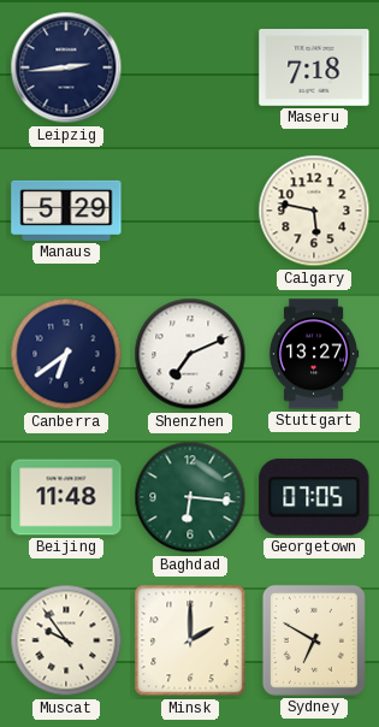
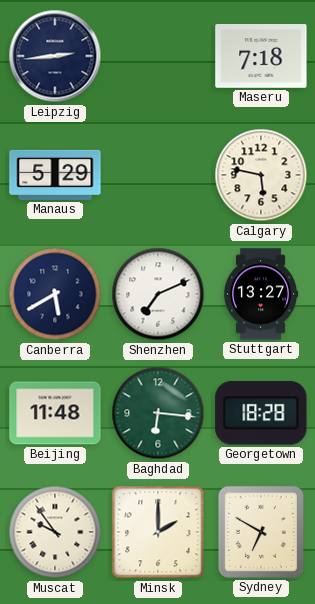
Canberra: 6:39 -> 5:40
Georgetown: 07:05 -> 18:28
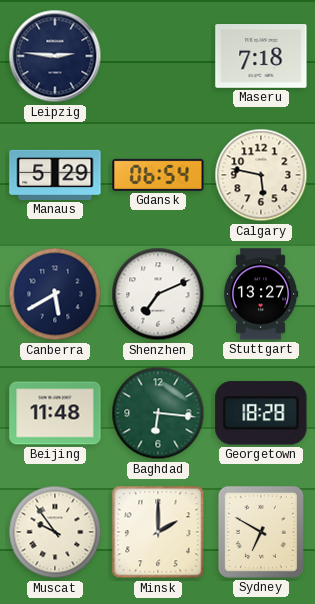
Leipzig: 2:44 -> 2:46
Gdansk: none -> 06:54
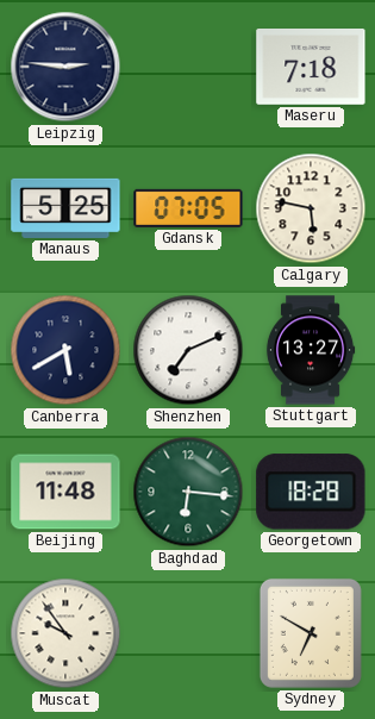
Manaus: 5:29 -> 5:25
Gdansk: 06:54 -> 07:05
Minsk: 2:00 -> none
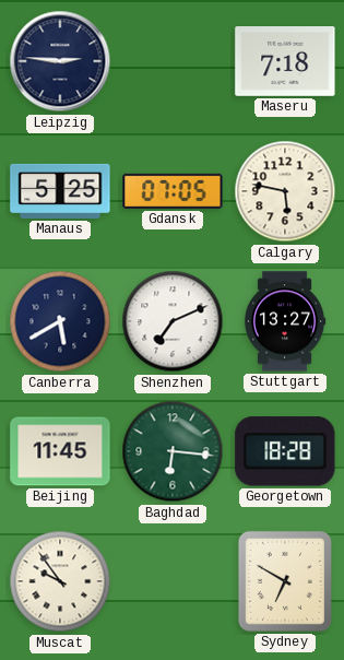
Beijing: 11:48 -> 11:45
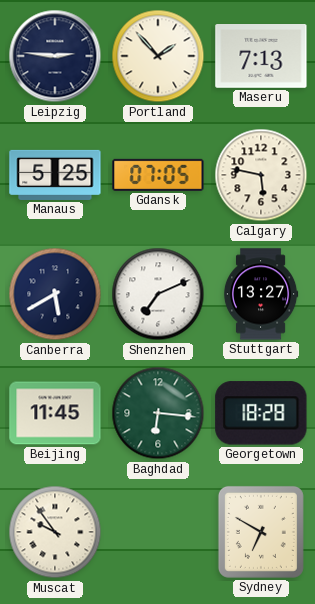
Portland: none -> 1:53
Maseru: 7:18 -> 7:13
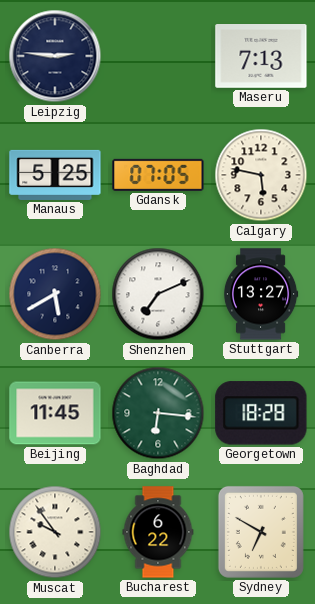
Portland: 1:53 -> none
Bucharest: none -> 6:22
